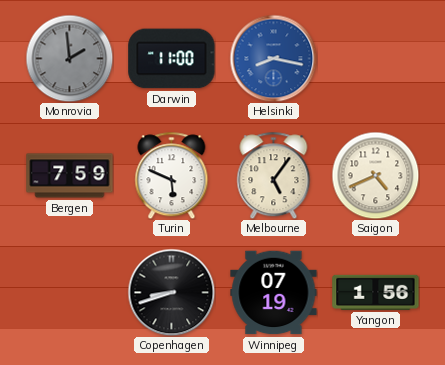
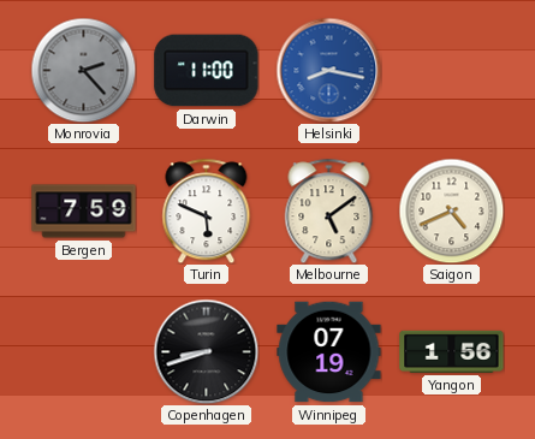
Monrovia: 1:59 -> 2:23
Melbourne: 5:06 -> 5:09
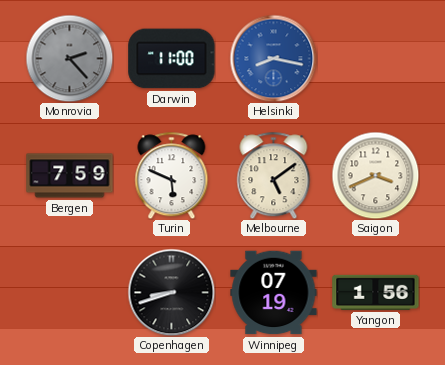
Saigon: 4:41 -> 3:41
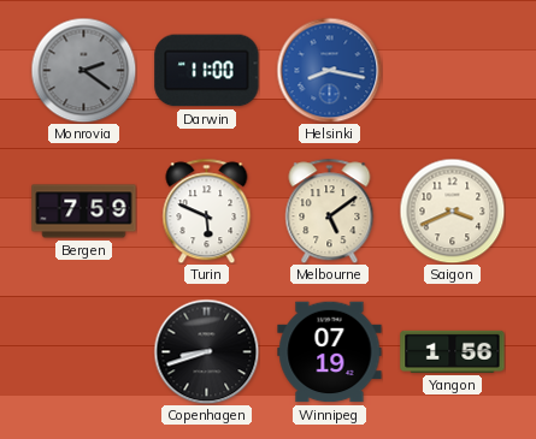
Monrovia: 2:23 -> 2:21
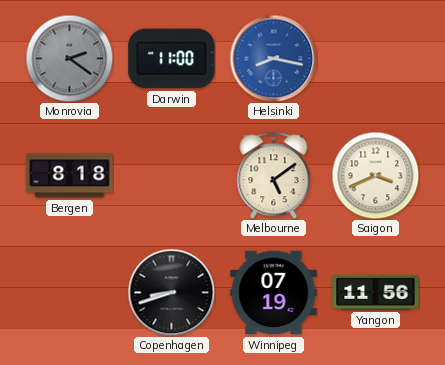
Bergen: 7:59 -> 8:18
Turin: 5:49 -> none
Yangon: 1:56 -> 11:56
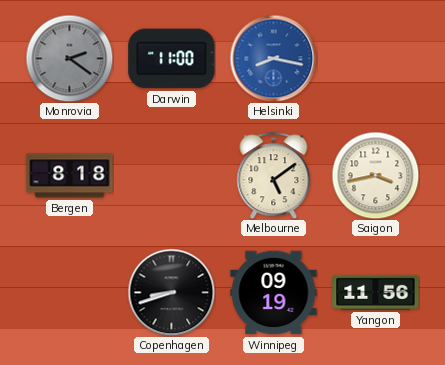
Saigon: 3:41 -> 3:43
Winnipeg: 07:19 -> 09:19
